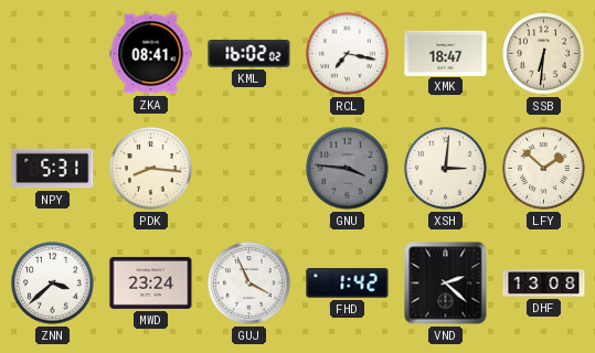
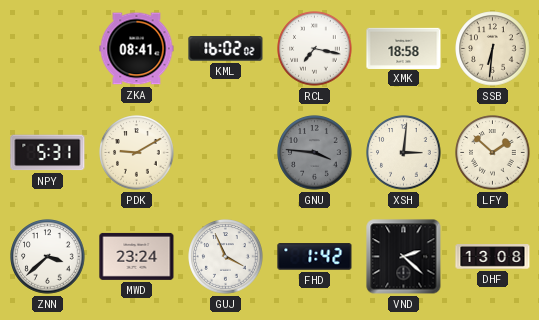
XMK: 18:47 -> 18:58
PDK: 8:16 -> 9:10
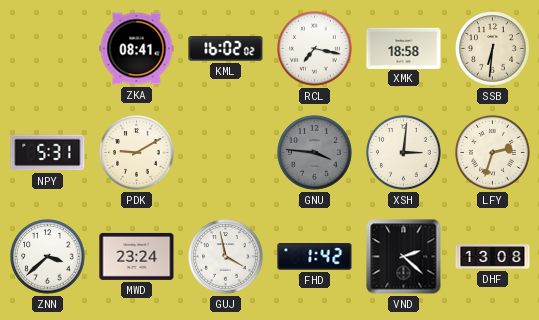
LFY: 1:52 -> 2:33
GUJ: 3:56 -> 3:58
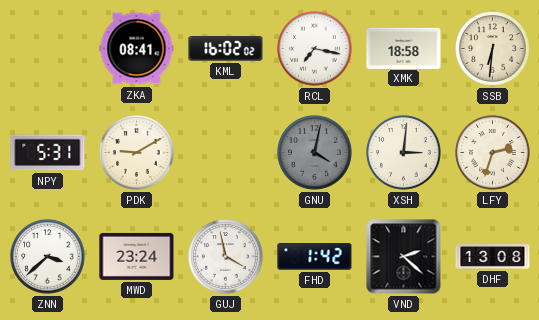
GNU: 3:46 -> 4:02
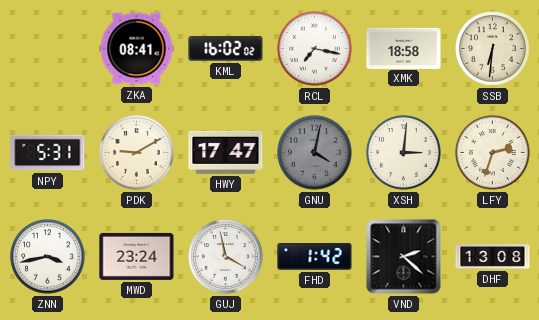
HWY: none -> 17:47
ZNN: 3:38 -> 3:43
